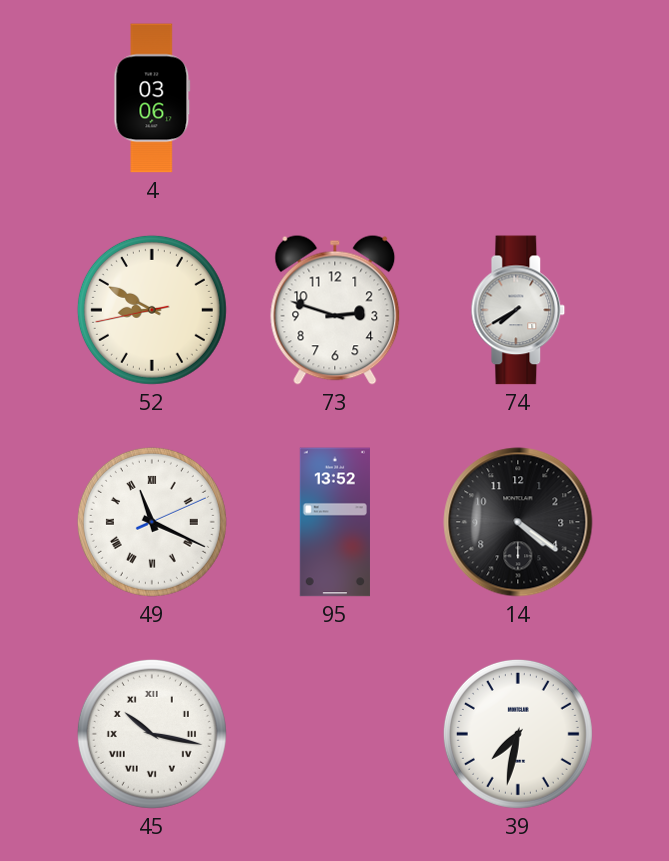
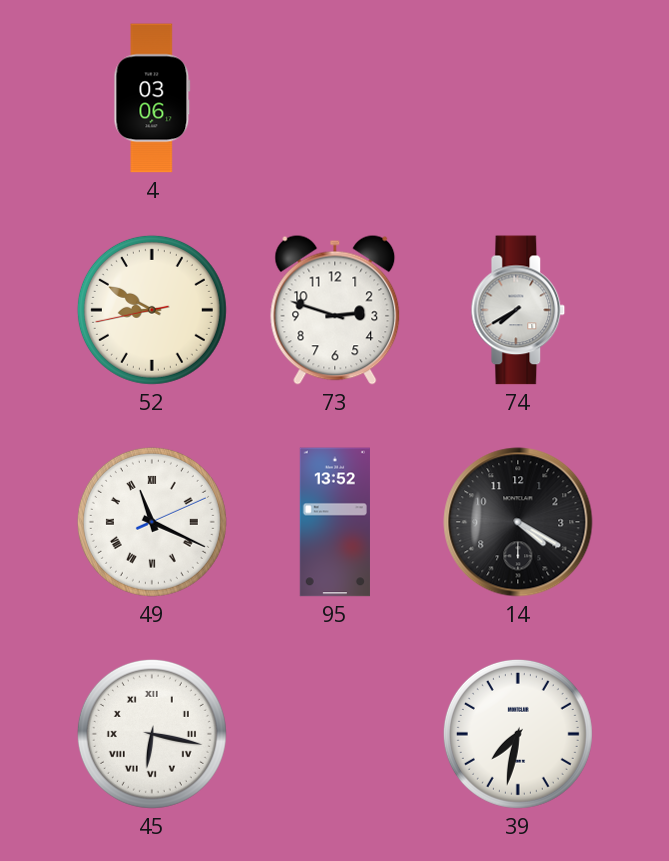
14: 4:21 -> 4:20
45: 10:17 -> 6:17
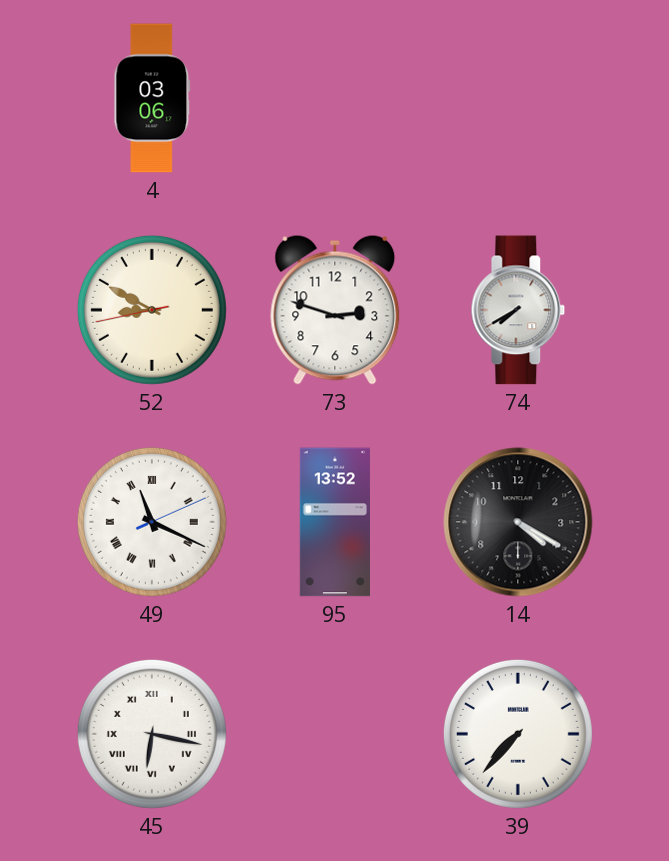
39: 7:32 -> 7:37
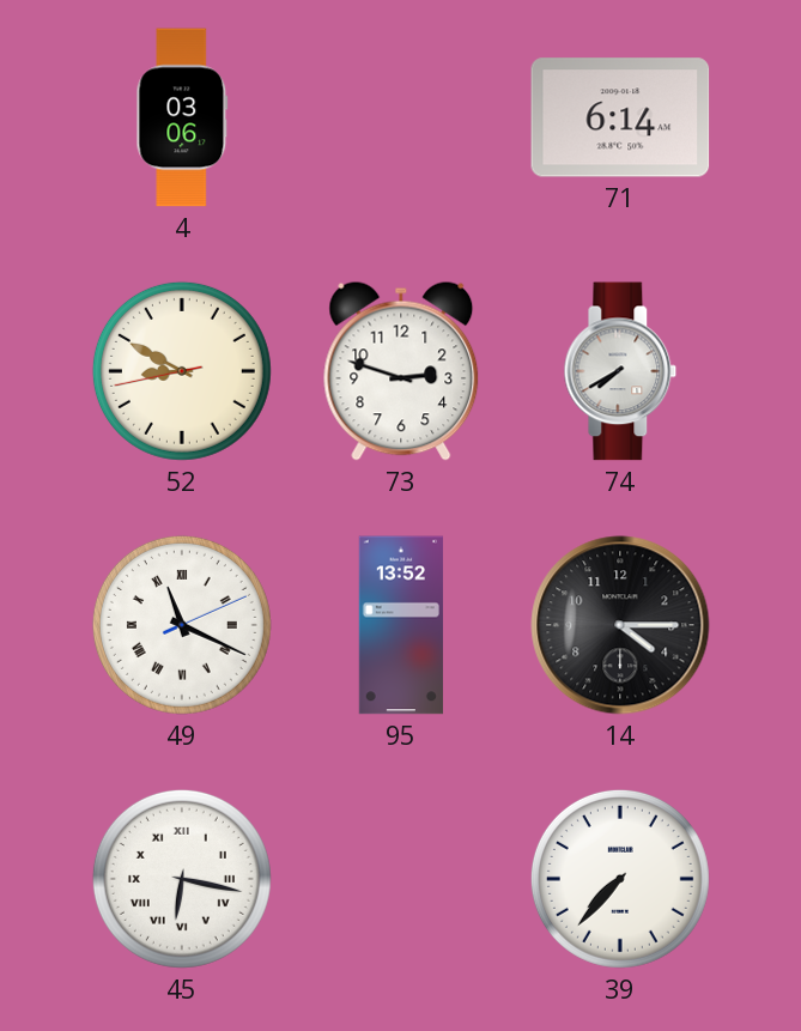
71: none -> 6:14
14: 4:20 -> 4:15
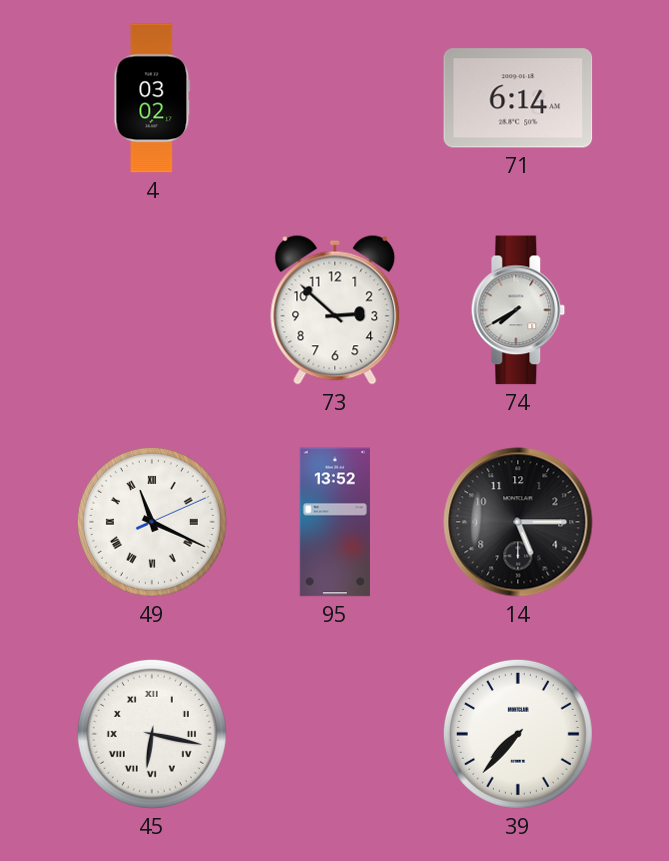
4: 03:06 -> 03:02
52: 8:49 -> none
73: 2:48 -> 2:52
14: 4:15 -> 5:15
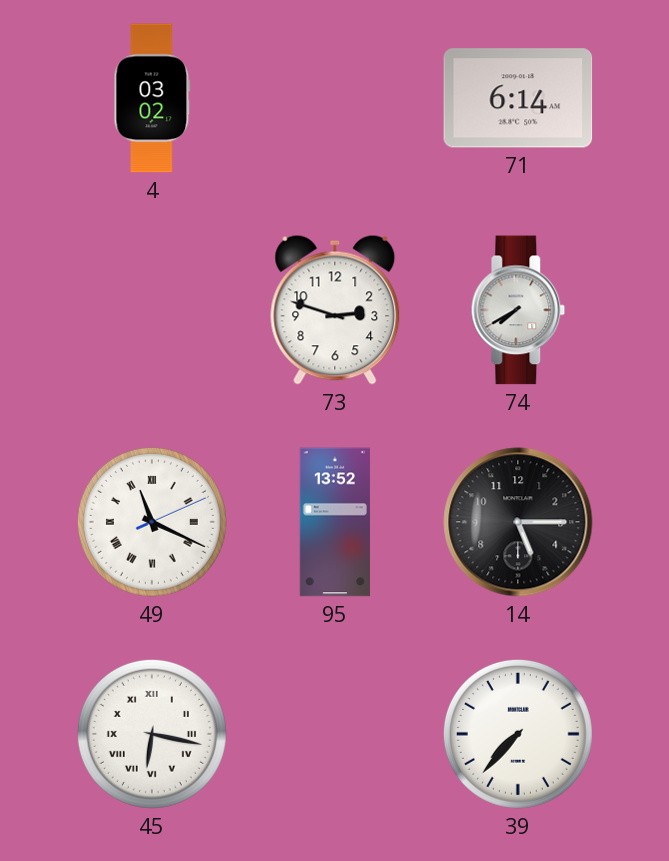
73: 2:52 -> 2:48
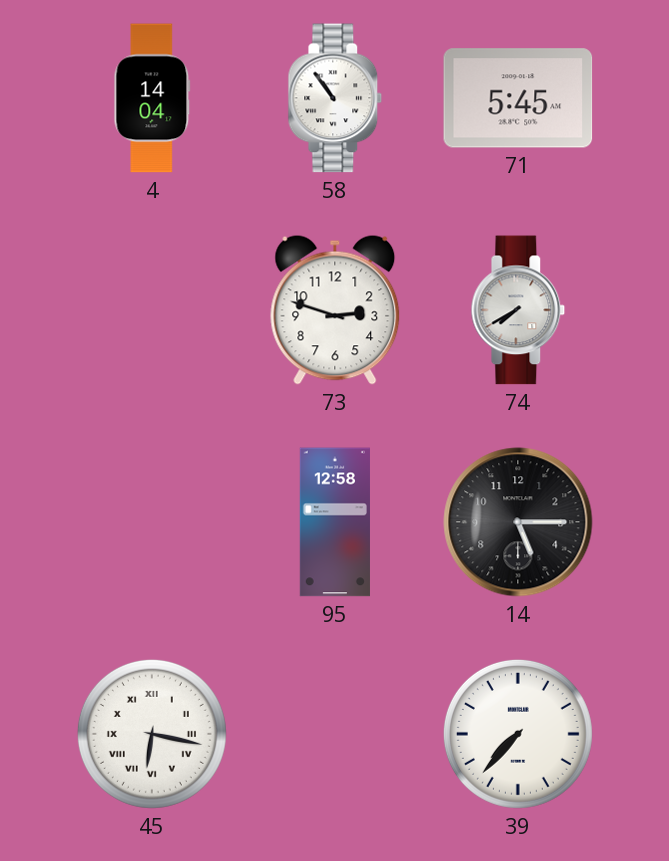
4: 03:02 -> 14:04
58: none -> 10:54
71: 6:14 -> 5:45
49: 11:19 -> none
95: 13:52 -> 12:58
